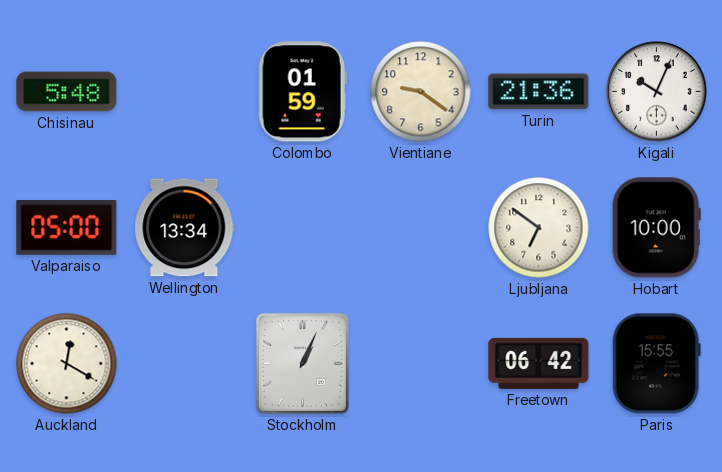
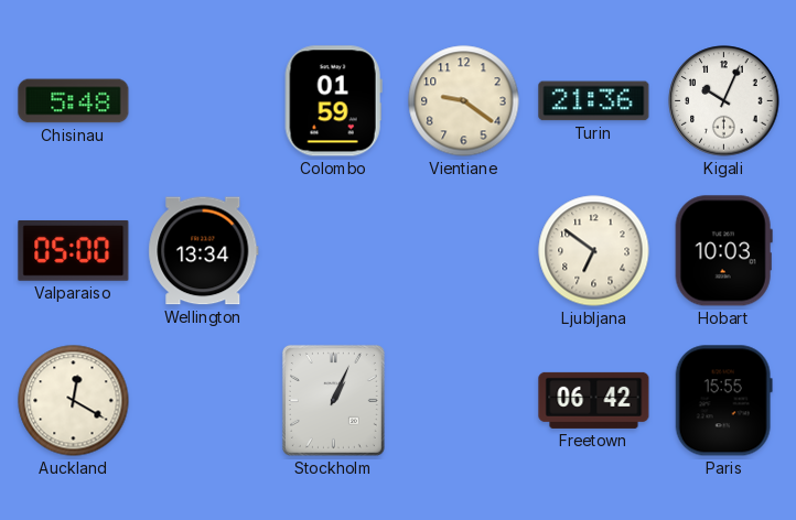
Hobart: 10:00 -> 10:03
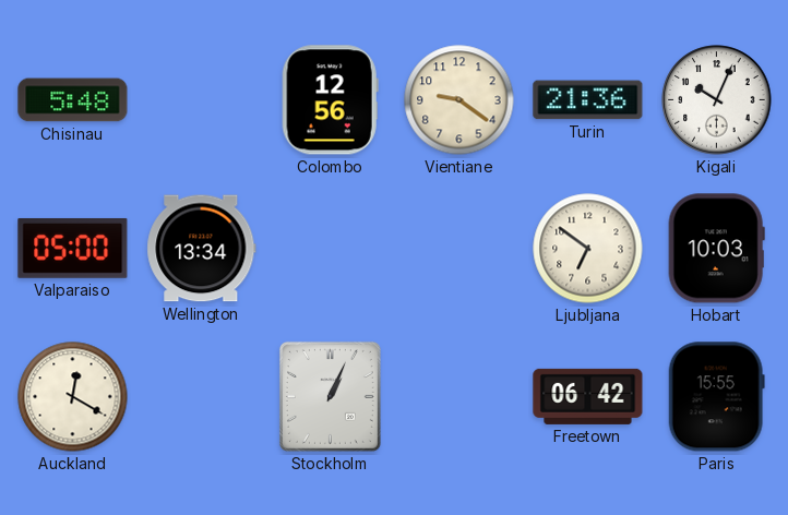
Colombo: 01:59 -> 12:56
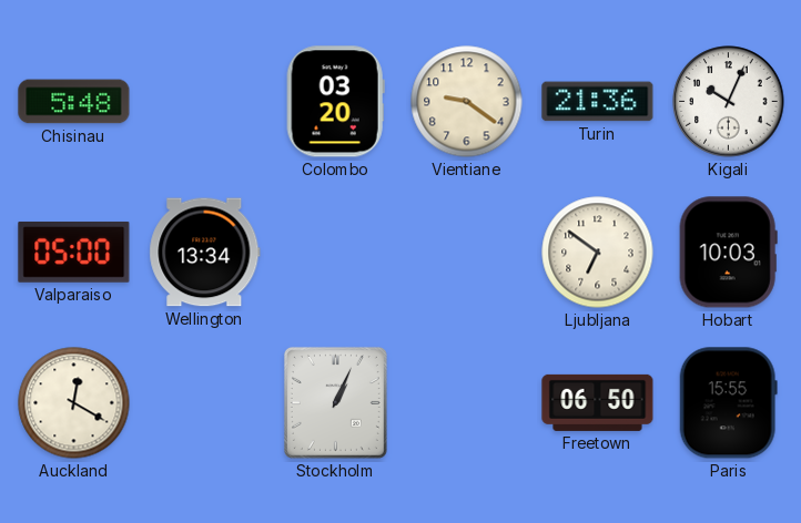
Colombo: 12:56 -> 03:20
Freetown: 06:42 -> 06:50
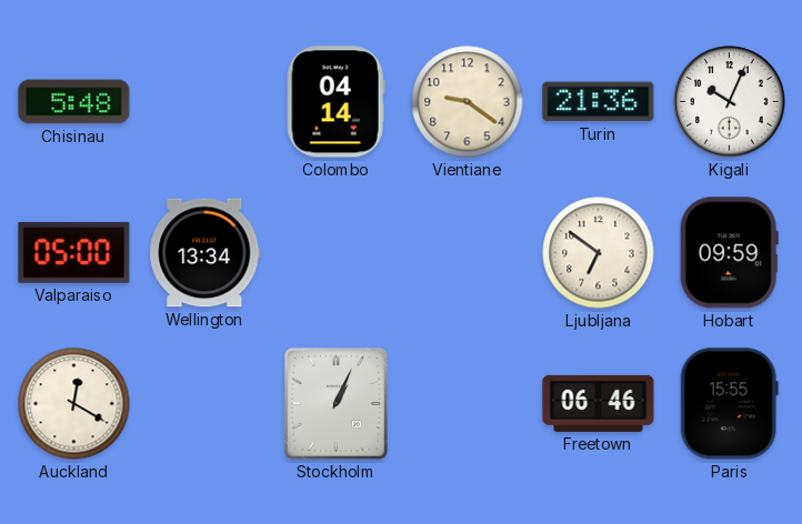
Colombo: 03:20 -> 04:14
Hobart: 10:03 -> 09:59
Freetown: 06:50 -> 06:46
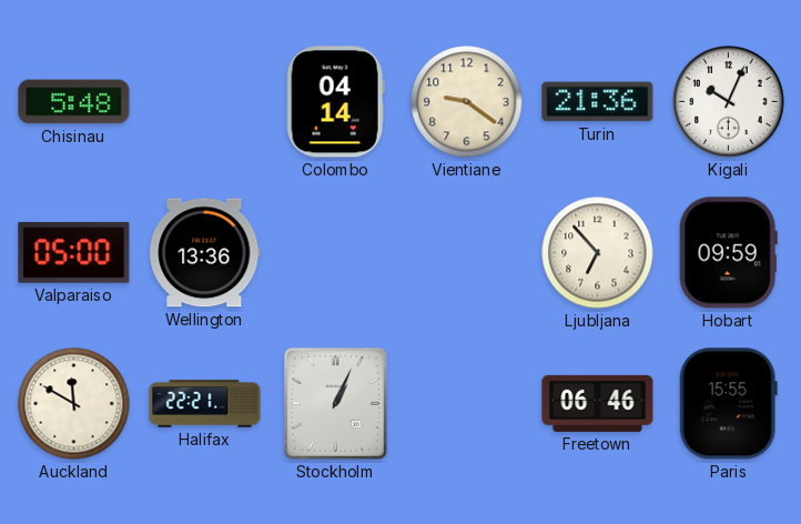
Wellington: 13:34 -> 13:36
Ljubljana: 6:51 -> 6:53
Auckland: 12:20 -> 11:50
Halifax: none -> 22:21
